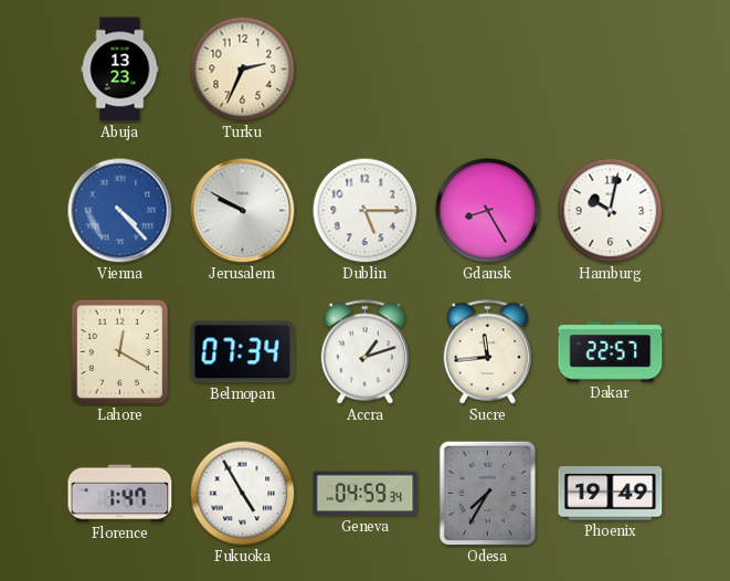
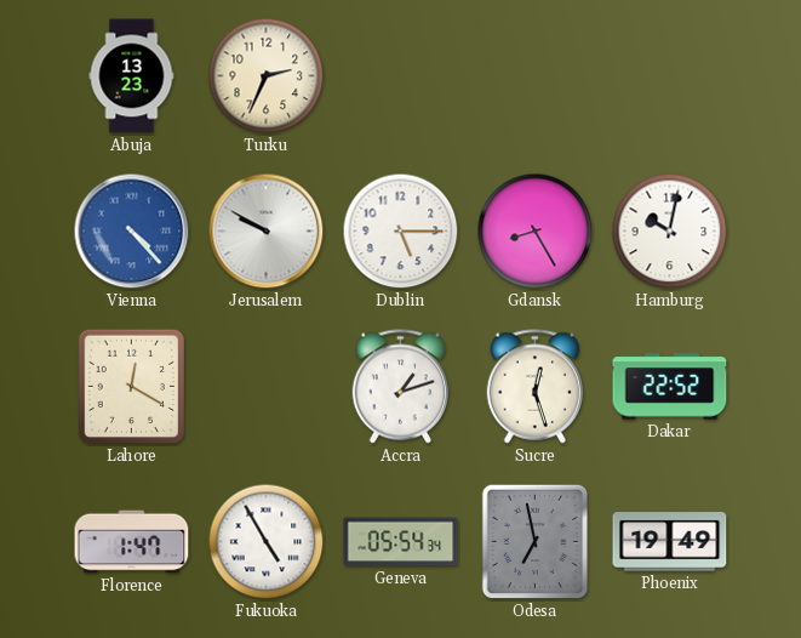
Belmopan: 07:34 -> none
Sucre: 11:44 -> 12:27
Dakar: 22:57 -> 22:52
Geneva: 04:59 -> 05:54
Odesa: 7:35 -> 6:58
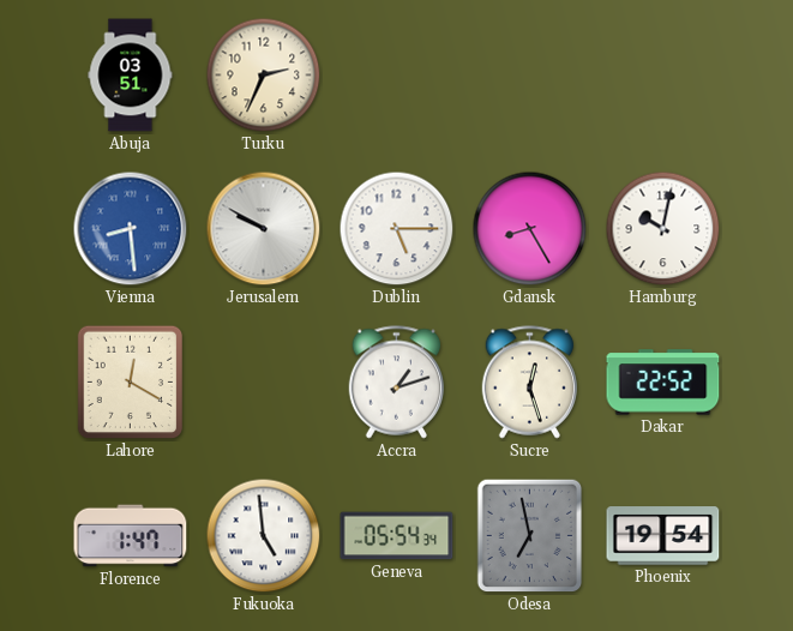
Abuja: 13:23 -> 03:51
Vienna: 4:23 -> 8:29
Fukuoka: 4:55 -> 4:59
Phoenix: 19:49 -> 19:54
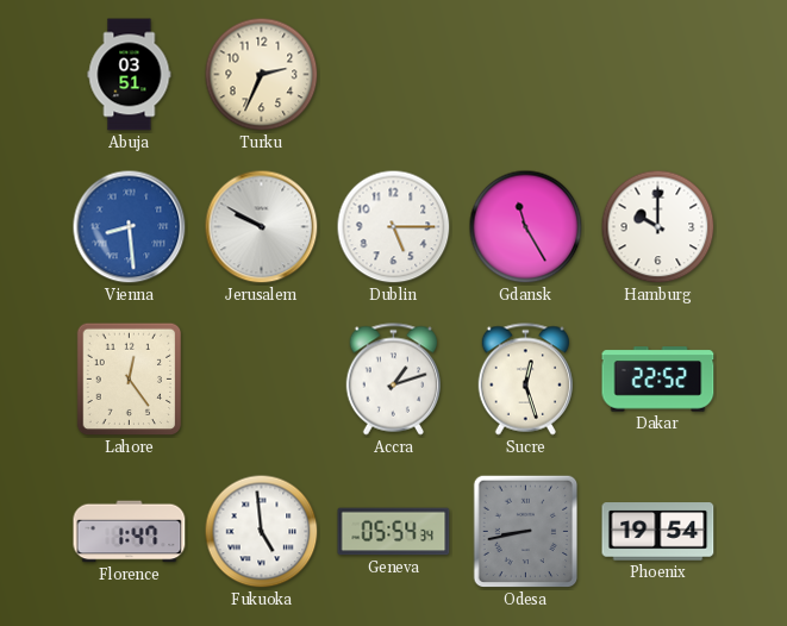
Gdansk: 8:25 -> 11:25
Hamburg: 10:02 -> 10:00
Lahore: 12:20 -> 12:24
Odesa: 6:58 -> 8:43
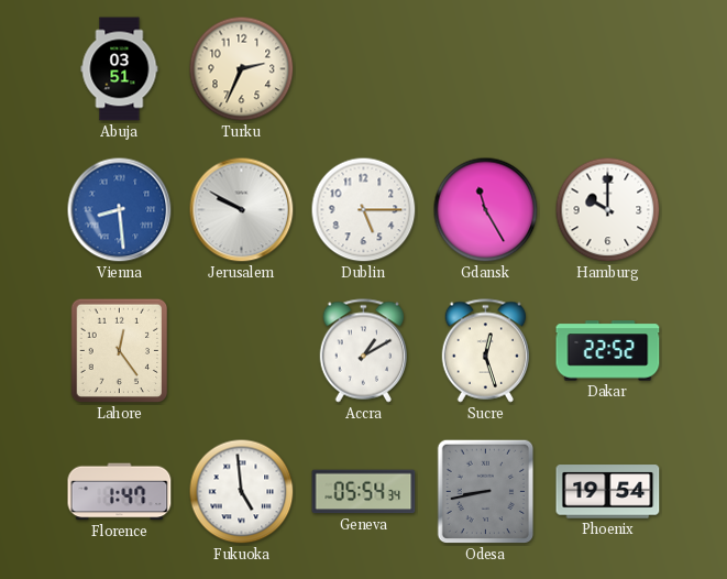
Accra: 1:12 -> 1:10
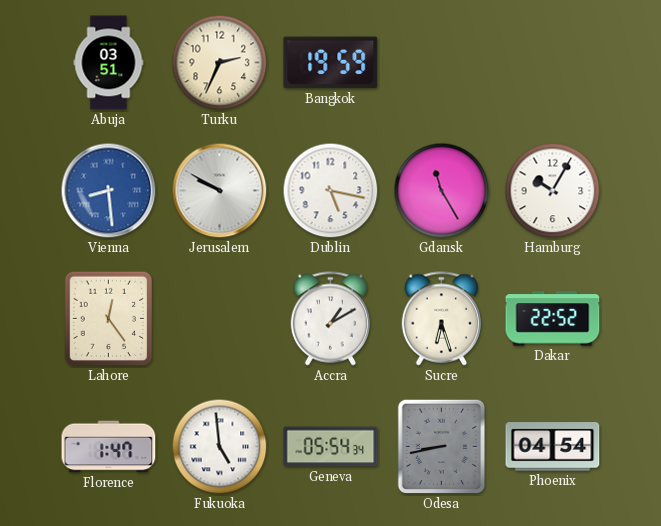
Bangkok: none -> 19:59
Dublin: 5:15 -> 5:17
Hamburg: 10:00 -> 10:05
Sucre: 12:27 -> 6:27
Phoenix: 19:54 -> 04:54
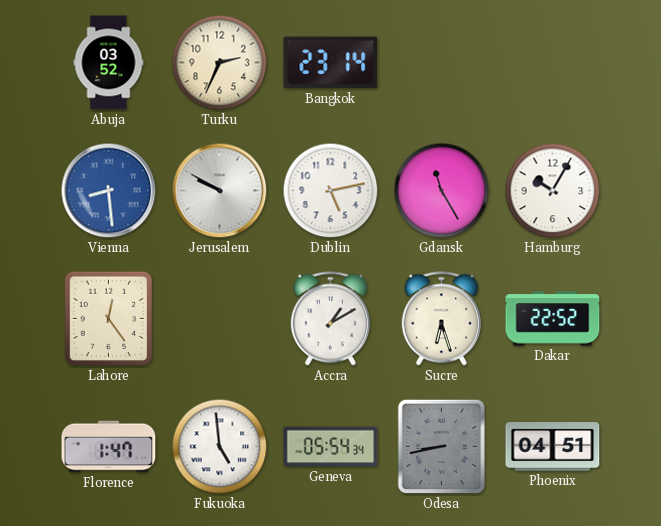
Abuja: 03:51 -> 03:52
Bangkok: 19:59 -> 23:14
Dublin: 5:17 -> 5:13
Phoenix: 04:54 -> 04:51
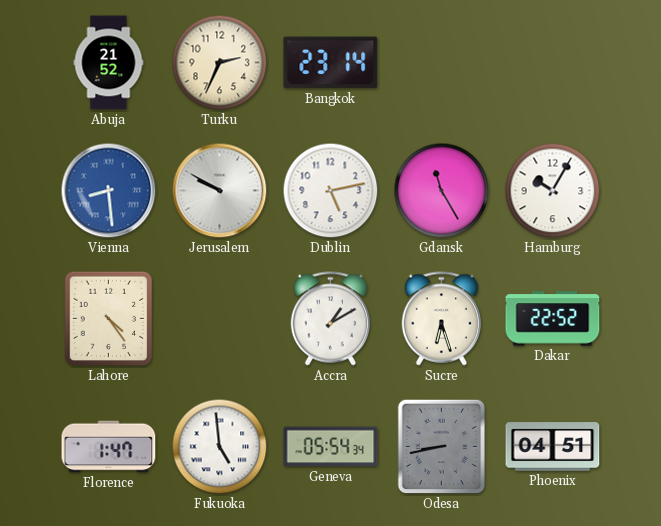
Abuja: 03:52 -> 21:52
Lahore: 12:24 -> 4:24
